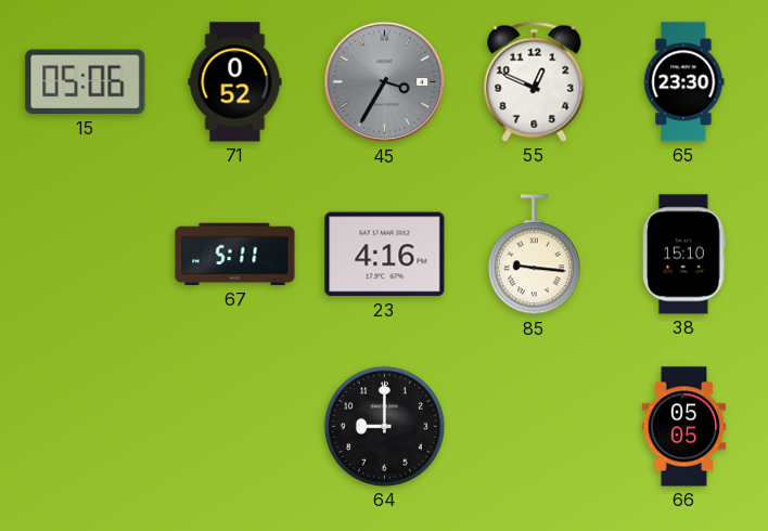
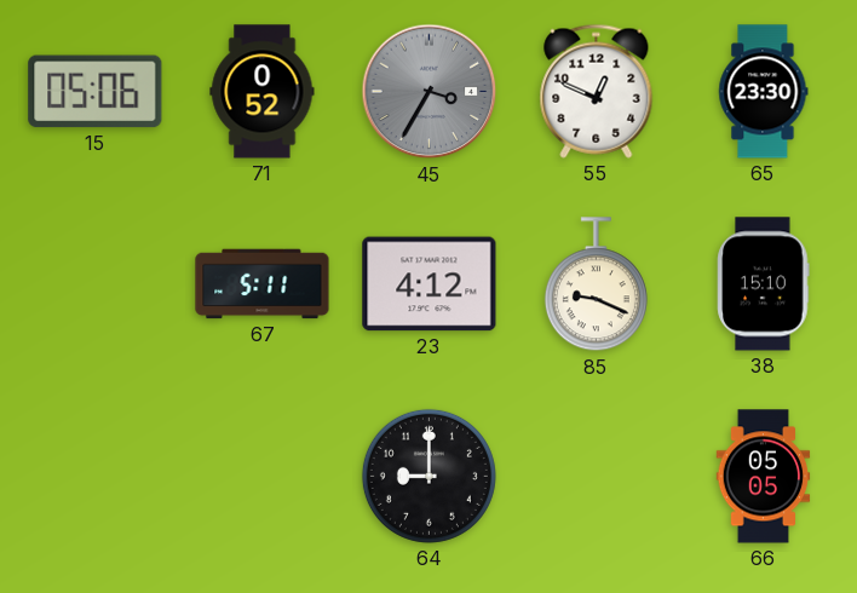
23: 4:16 -> 4:12
85: 9:16 -> 9:19
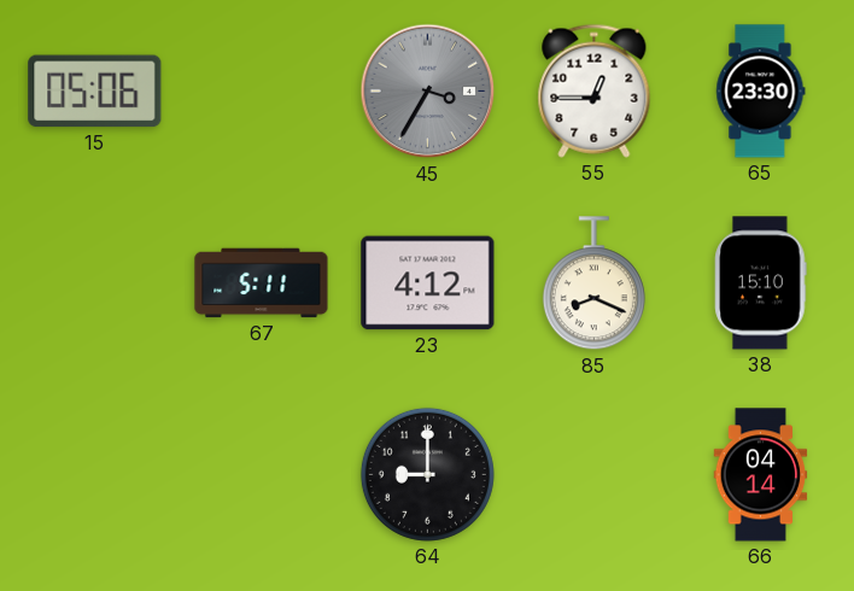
71: 0:52 -> none
55: 12:49 -> 12:45
85: 9:19 -> 8:19
66: 05:05 -> 04:14
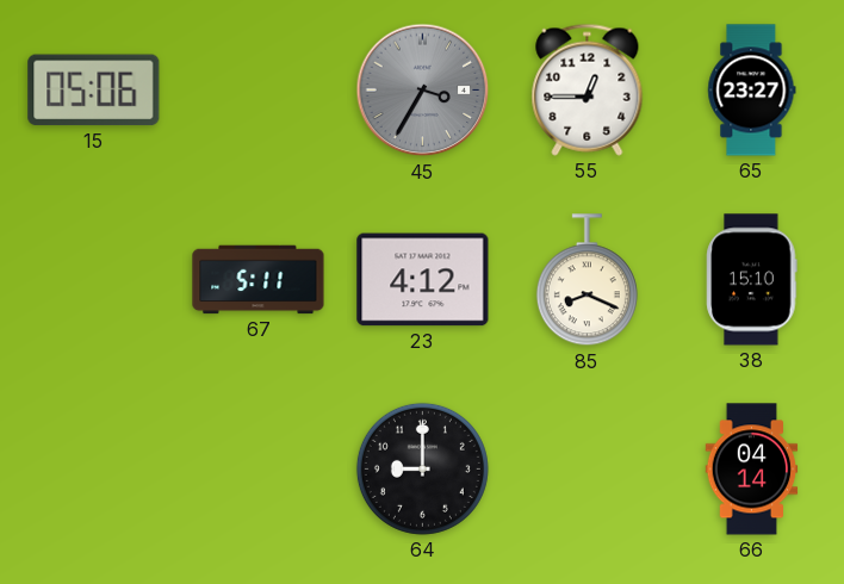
65: 23:30 -> 23:27
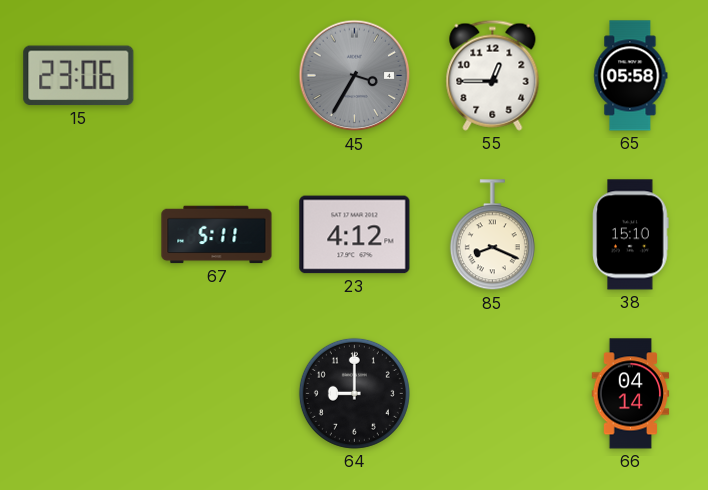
15: 05:06 -> 23:06
65: 23:27 -> 05:58
